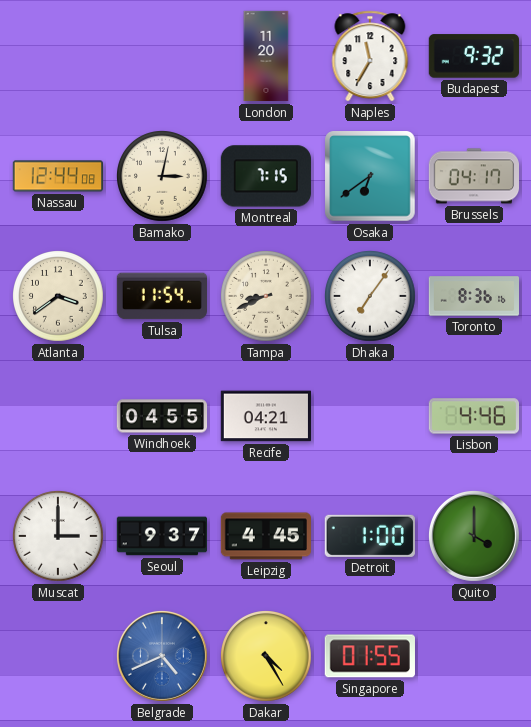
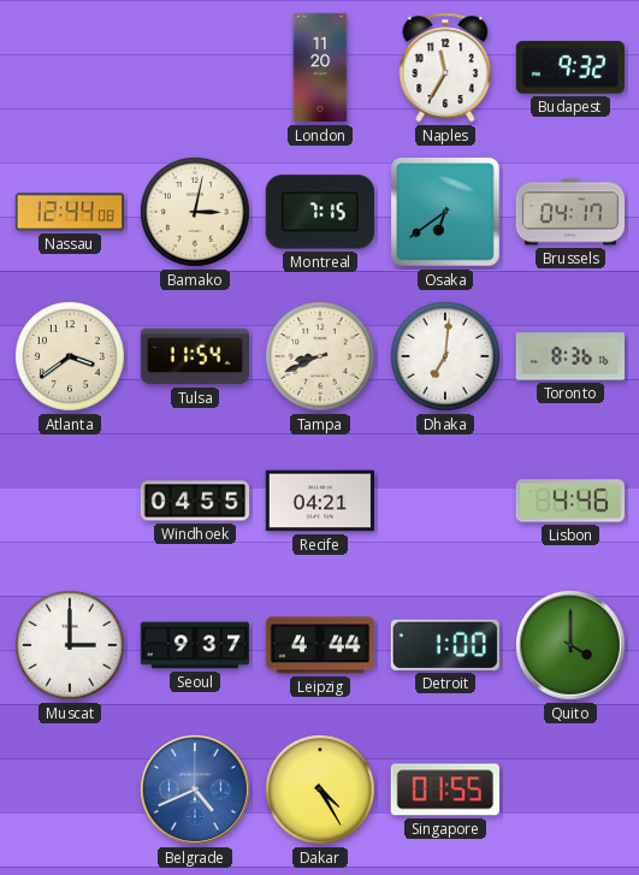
Dhaka: 7:06 -> 7:01
Leipzig: 4:45 -> 4:44
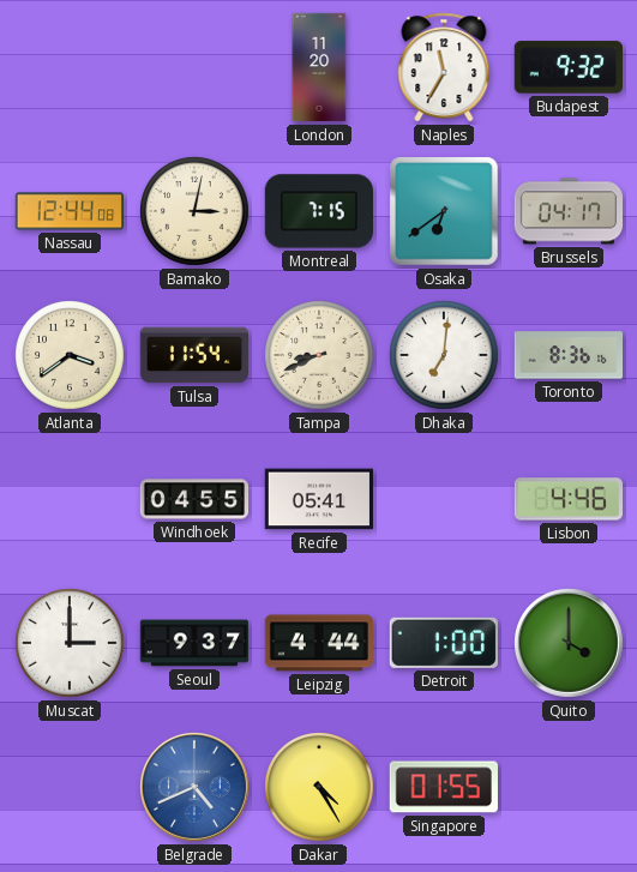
Recife: 04:21 -> 05:41
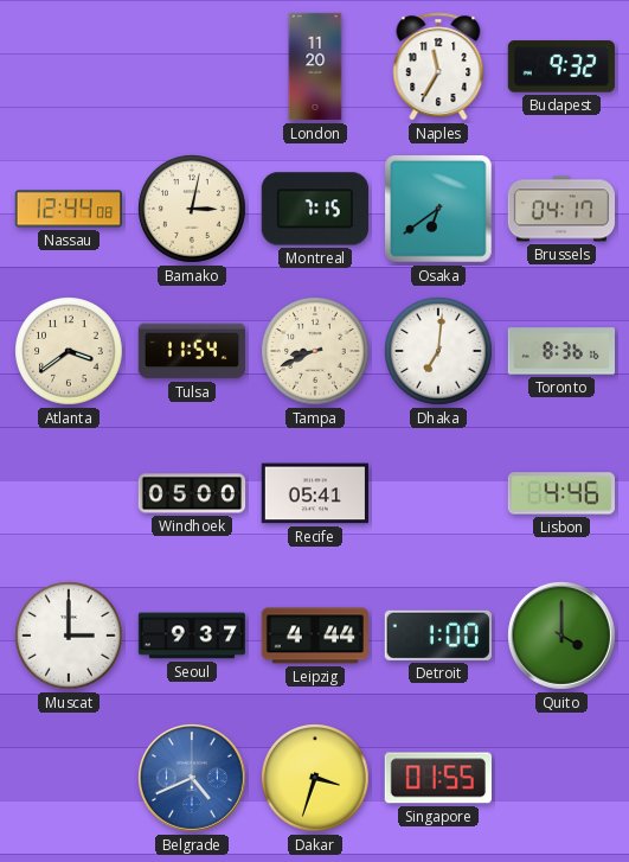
Windhoek: 04:55 -> 05:00
Dakar: 4:25 -> 3:33
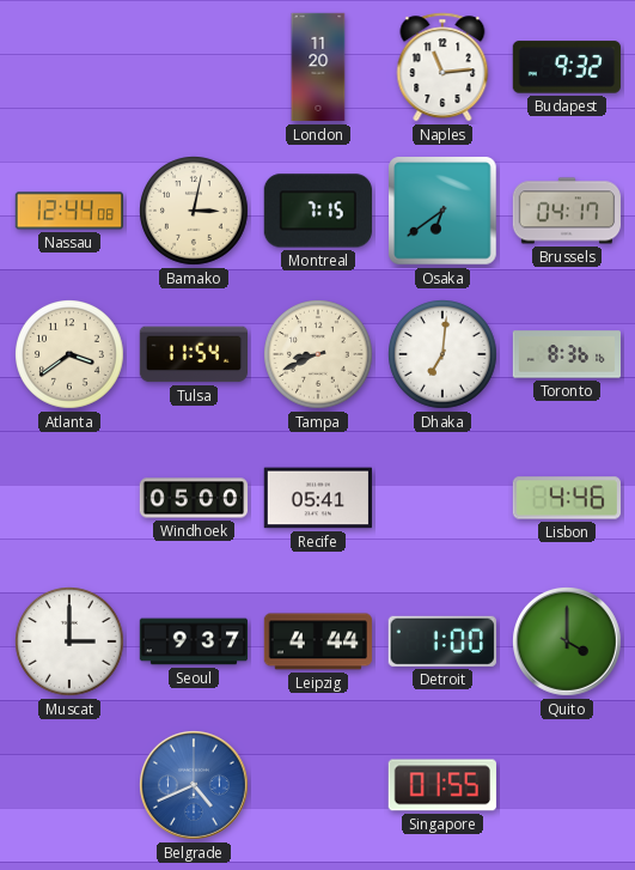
Naples: 11:35 -> 11:14
Dakar: 3:33 -> none
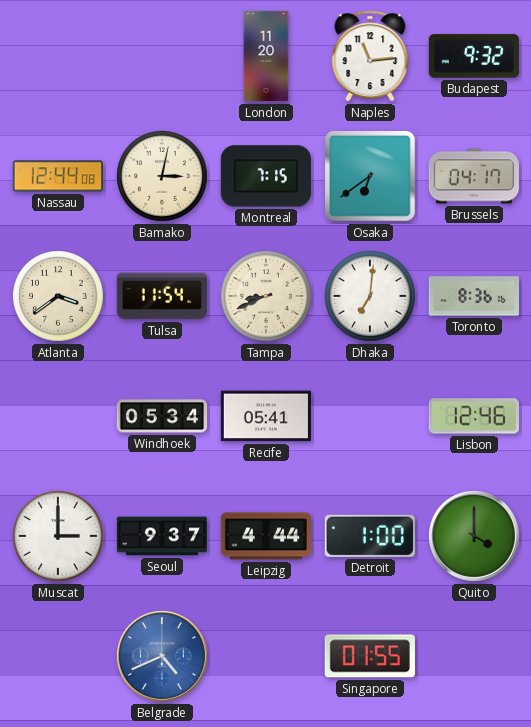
Windhoek: 05:00 -> 05:34
Lisbon: 4:46 -> 12:46
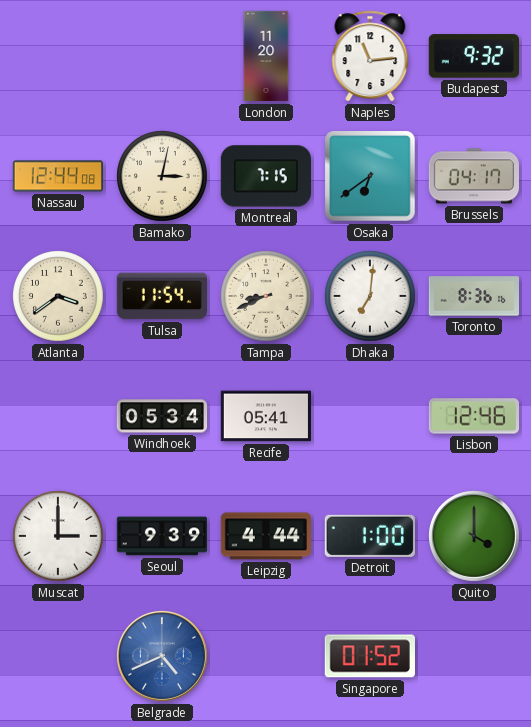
Seoul: 9:37 -> 9:39
Singapore: 01:55 -> 01:52
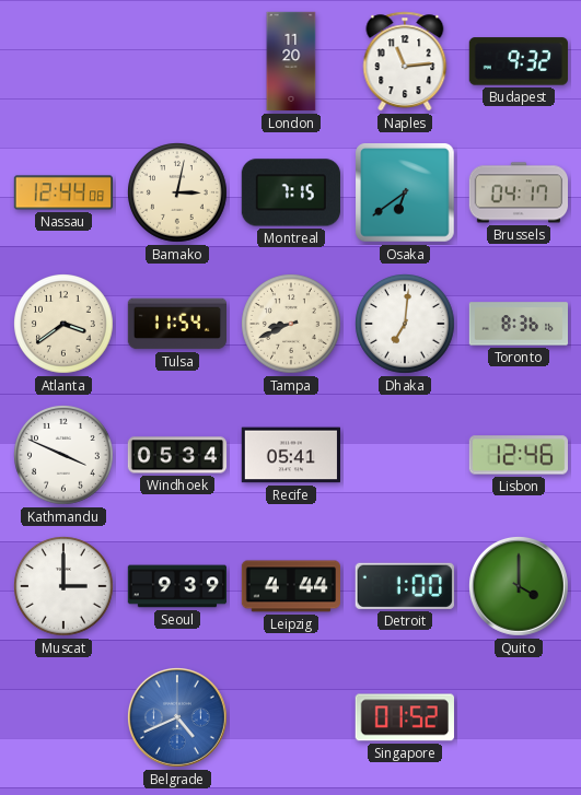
Kathmandu: none -> 3:49
